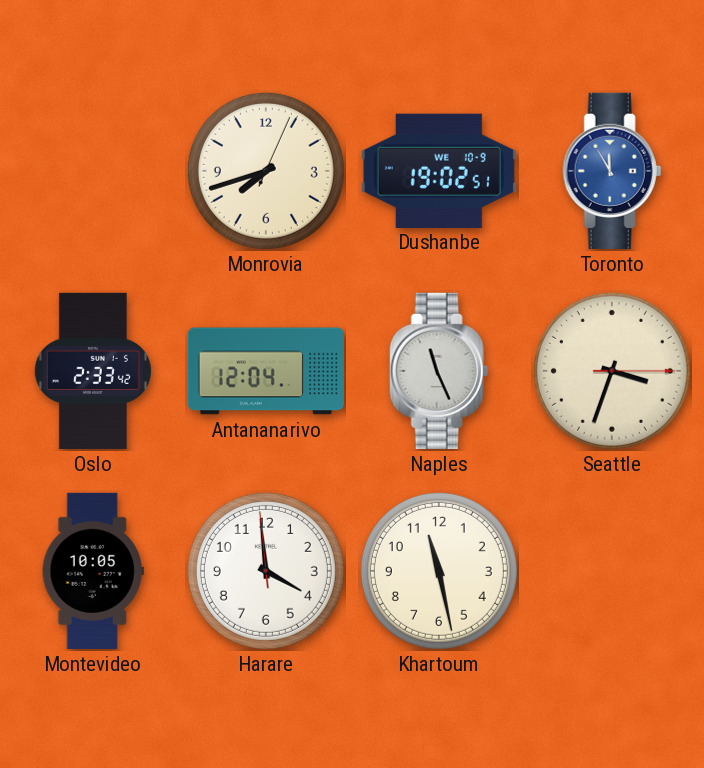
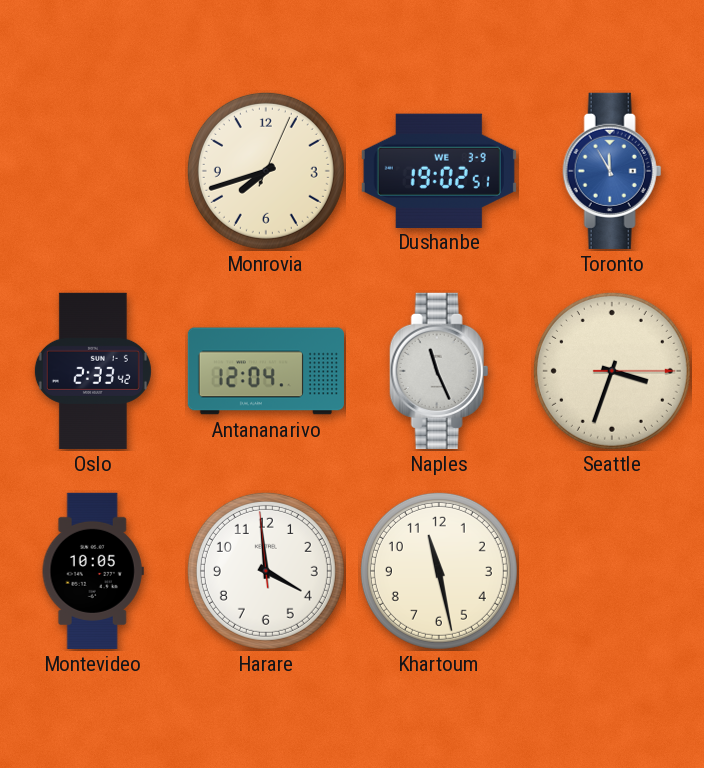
Dushanbe date: WE 10-9 -> WE 3-9
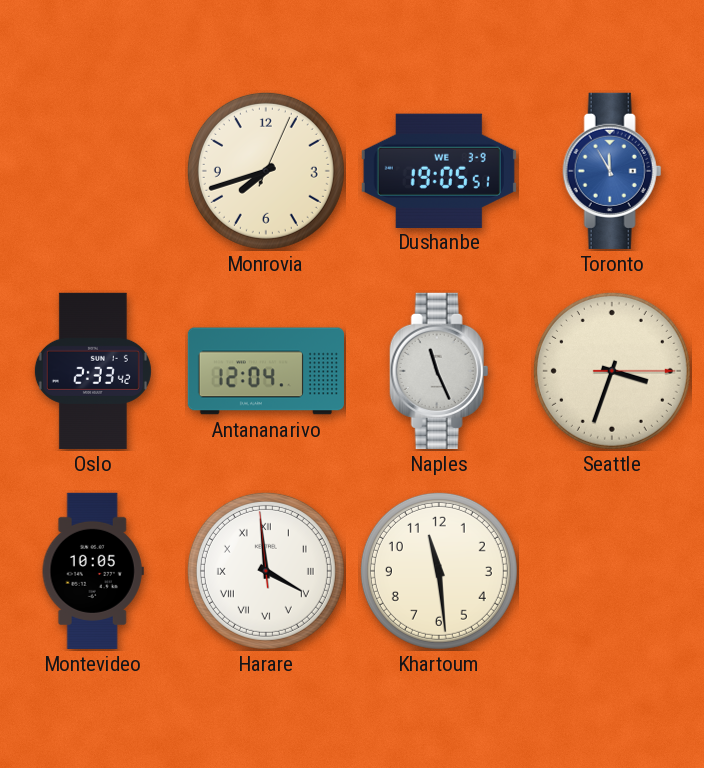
Dushanbe: 19:02 -> 19:05
Harare numerals: Arabic -> Roman
Khartoum: 11:28 -> 11:29
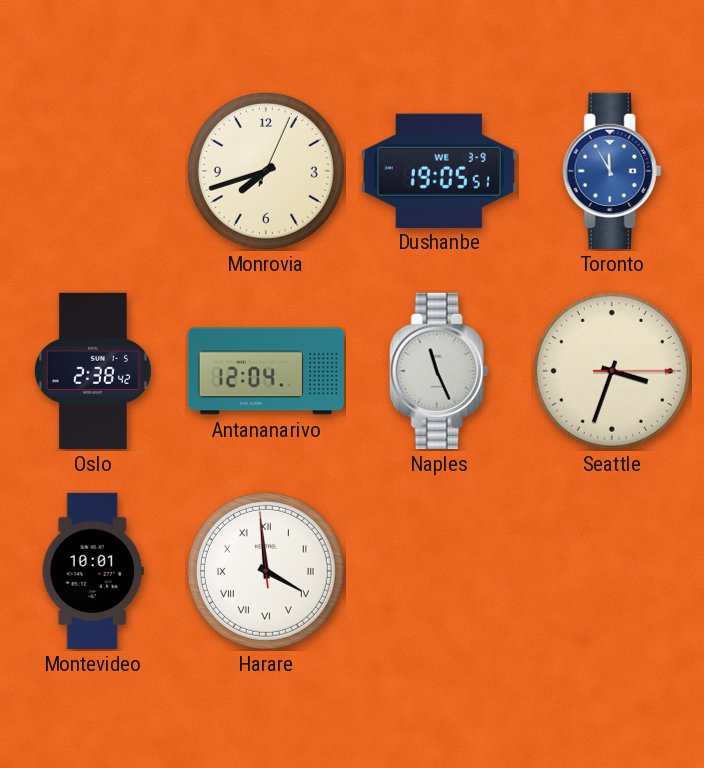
Oslo: 2:33 -> 2:38
Montevideo: 10:05 -> 10:01
Khartoum: 11:29 -> none
